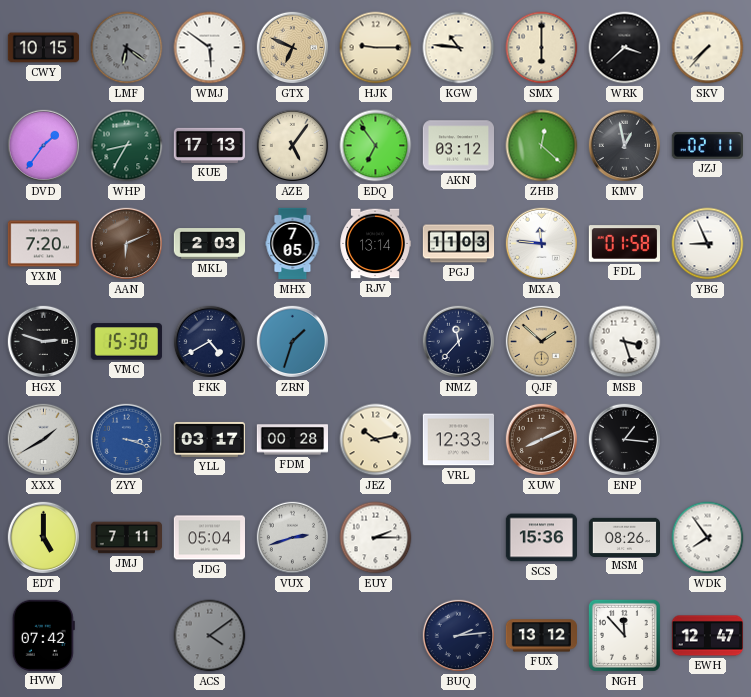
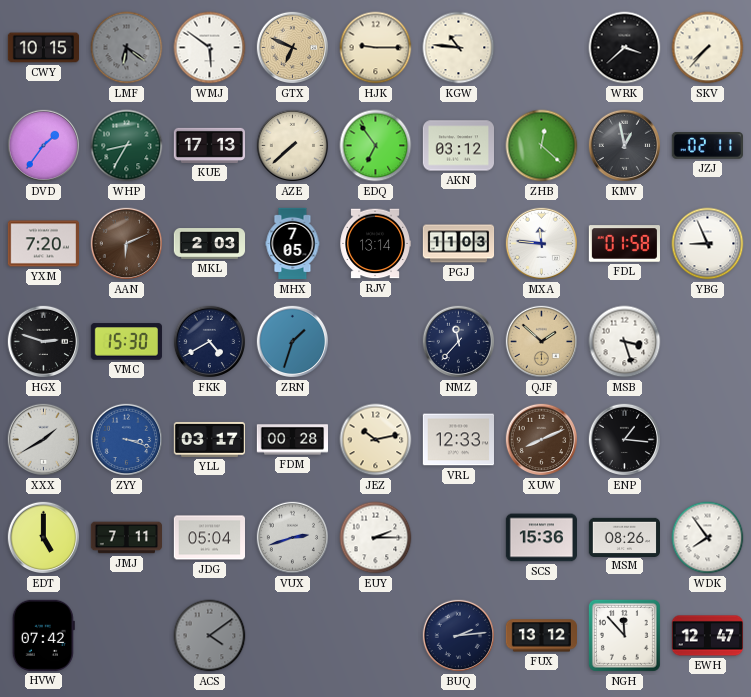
SMX: 6:00 -> none
AZE: 5:06 -> 7:38
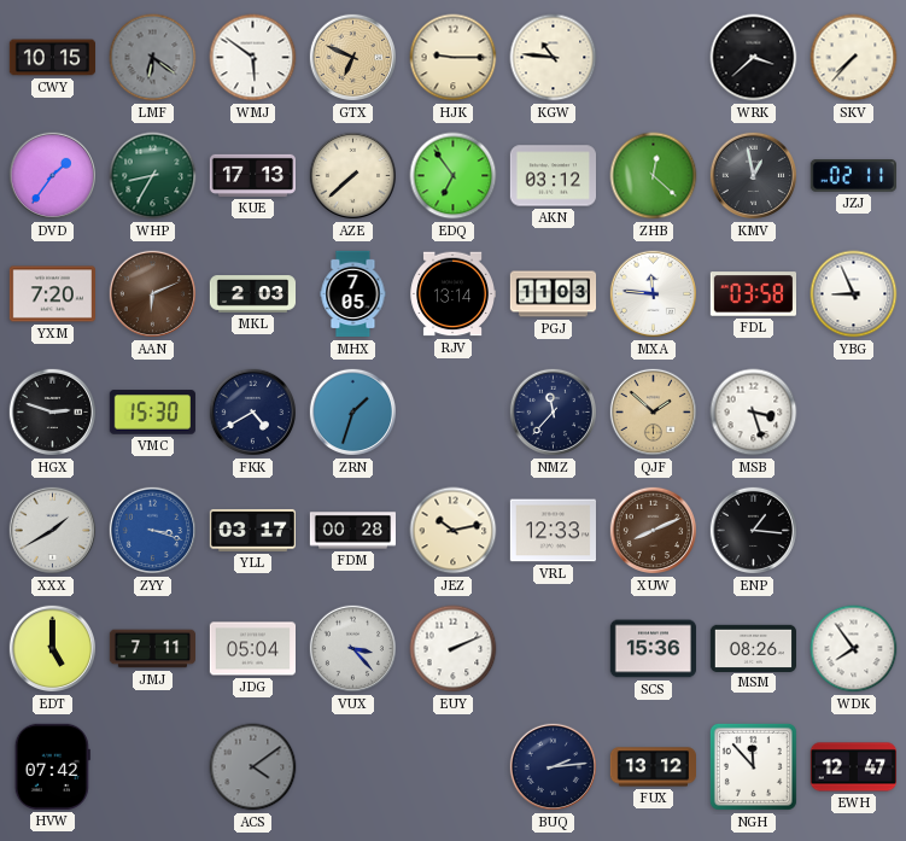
FDL: 01:58 -> 03:58
VUX: 2:42 -> 3:23
EUY: 2:15 -> 2:11
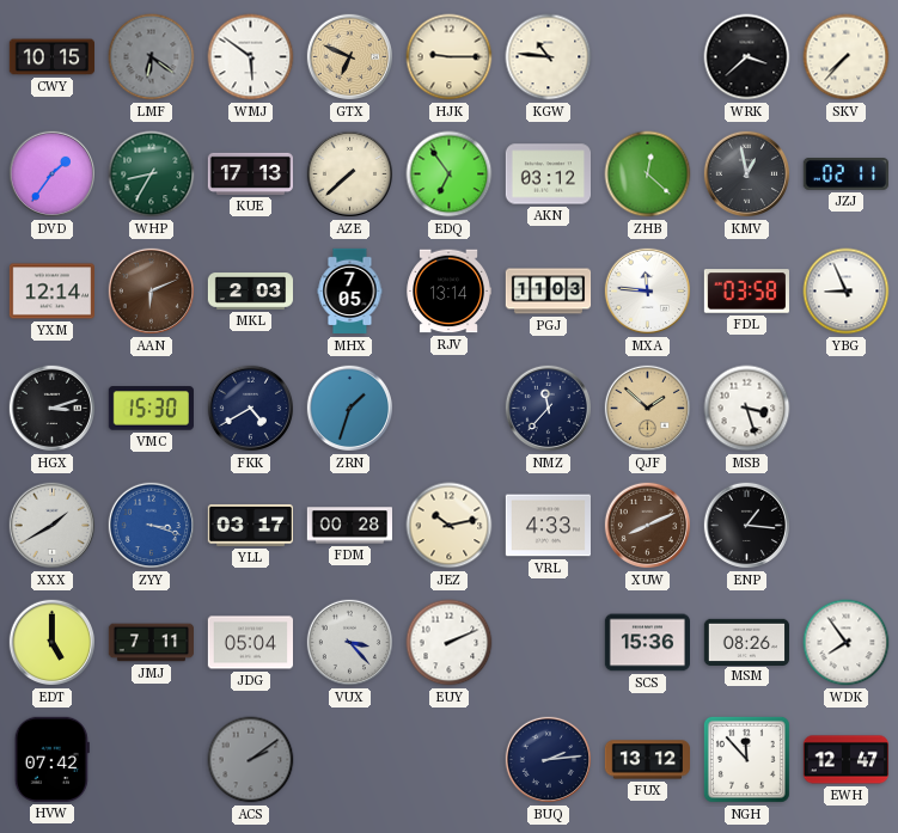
YXM: 7:20 -> 12:14
HGX: 2:48 -> 3:12
VRL: 12:33 -> 4:33
ACS: 4:09 -> 2:09
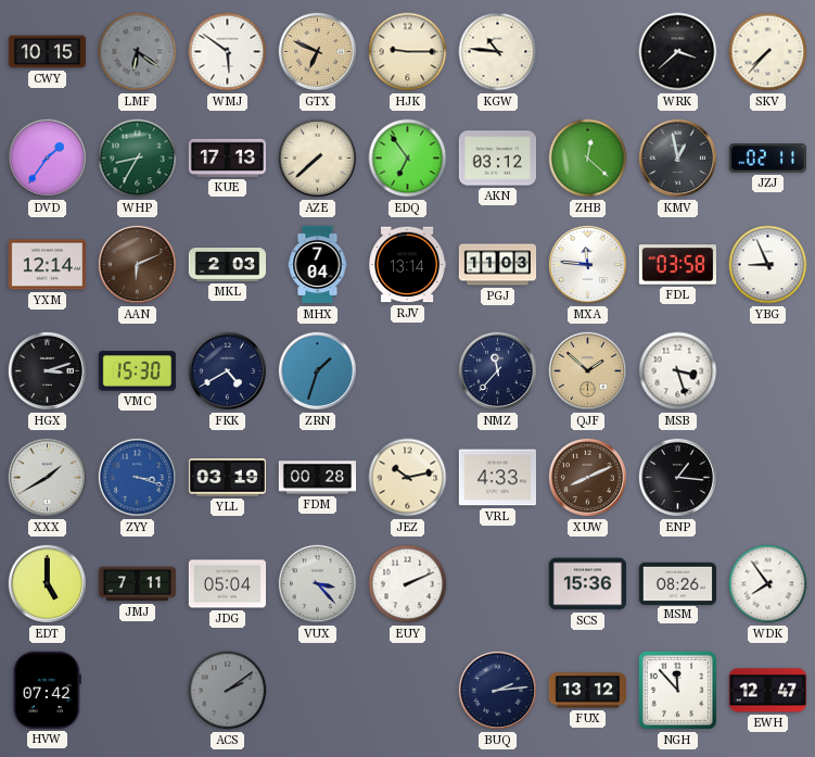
MHX: 7:05 -> 7:04
YLL: 03:17 -> 03:19
